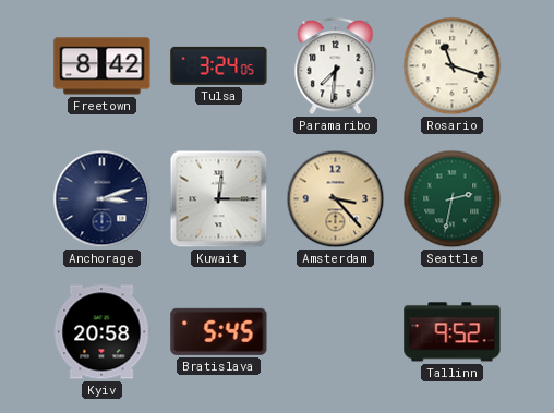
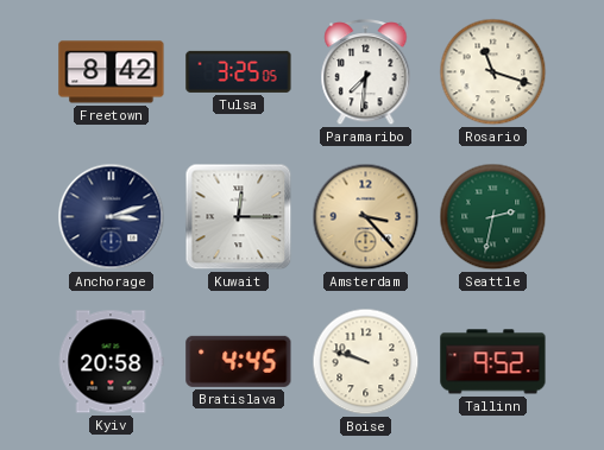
Tulsa: 3:24 -> 3:25
Bratislava: 5:45 -> 4:45
Boise: none -> 9:48
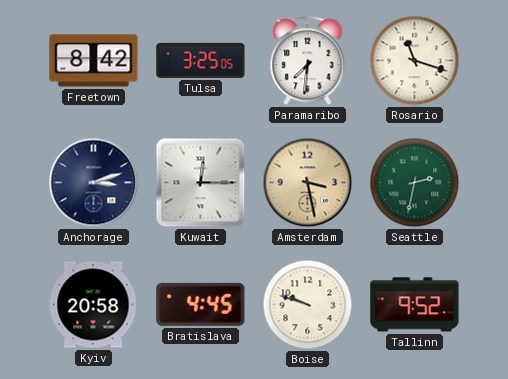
Amsterdam: 3:23 -> 3:28
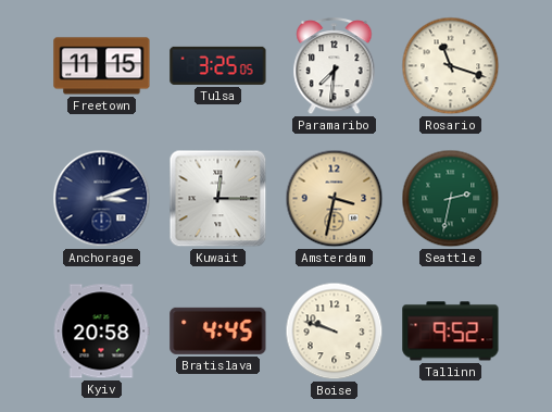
Freetown: 8:42 -> 11:15
Amsterdam: 3:28 -> 3:32
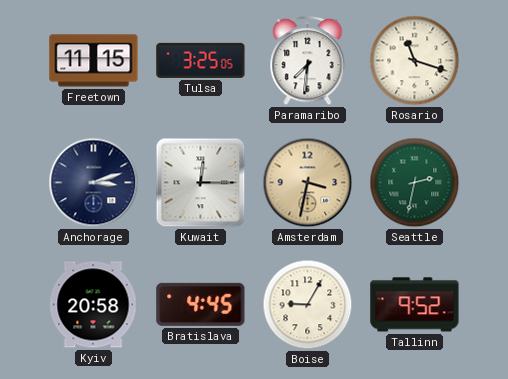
Boise: 9:48 -> 9:05
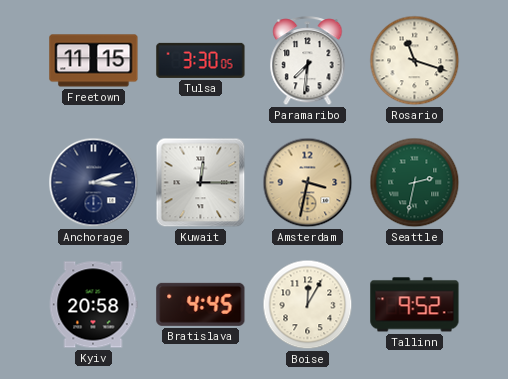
Tulsa: 3:25 -> 3:30
Boise: 9:05 -> 12:05
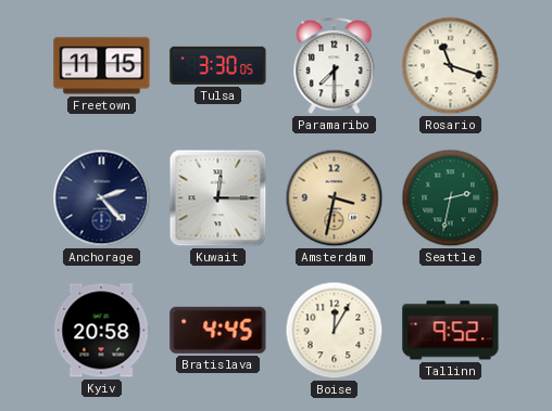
Paramaribo: 7:31 -> 7:30
Anchorage: 3:12 -> 2:23
